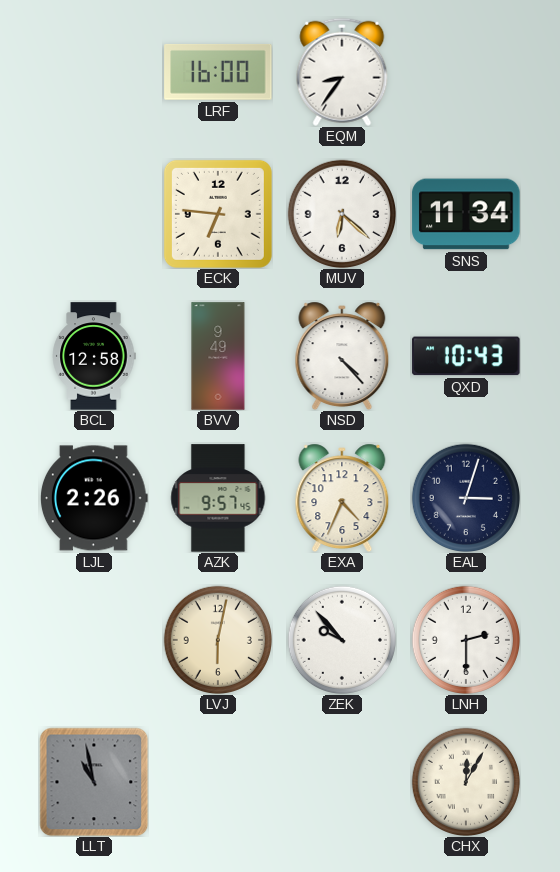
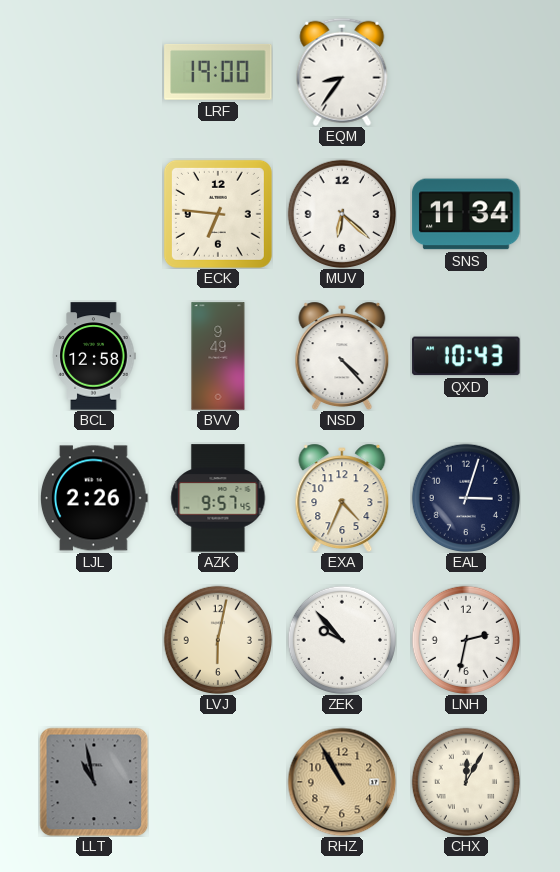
LRF: 16:00 -> 19:00
LNH: 2:30 -> 2:32
RHZ: none -> 10:55
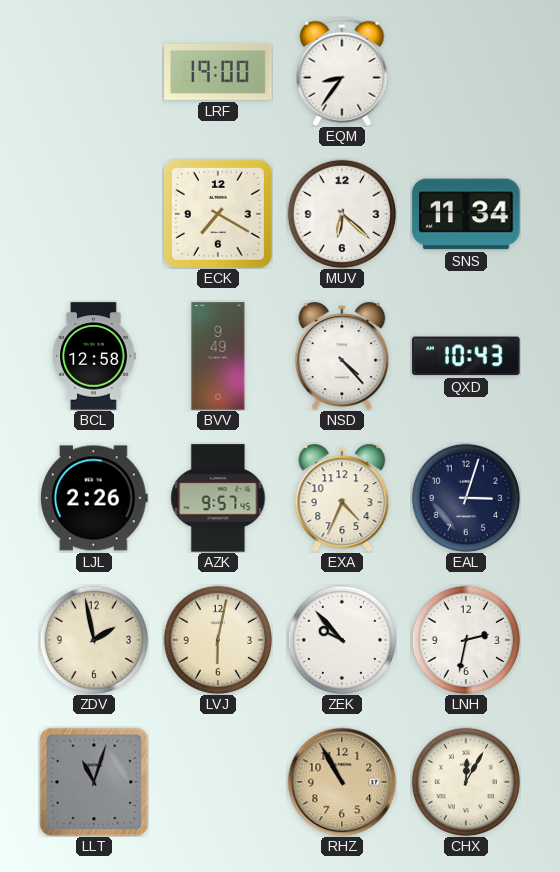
ECK: 6:46 -> 7:20
ZDV: none -> 1:58
LLT: 10:58 -> 11:03
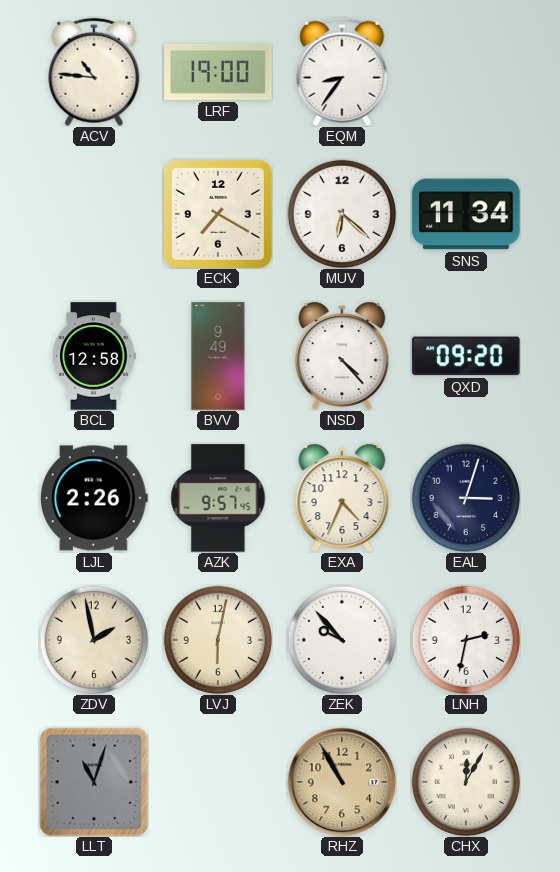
ACV: none -> 10:46
QXD: 10:43 -> 09:20
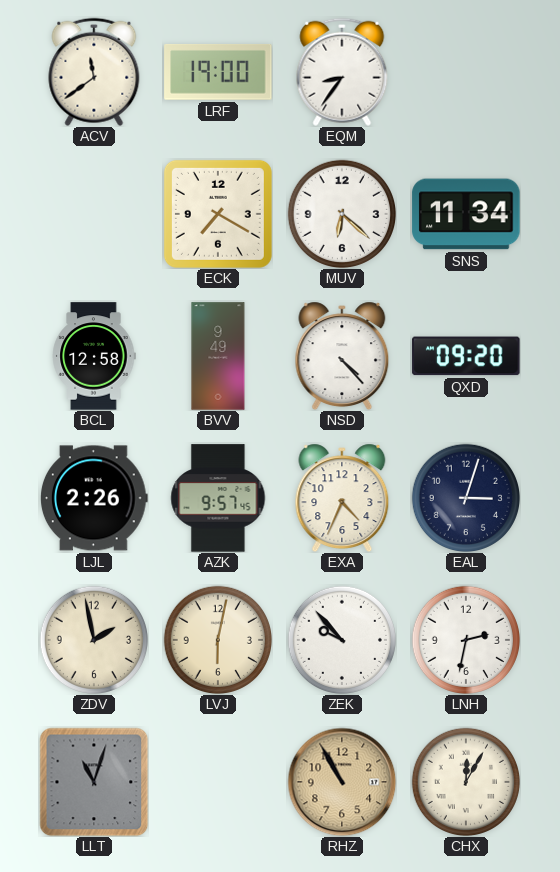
ACV: 10:46 -> 11:39
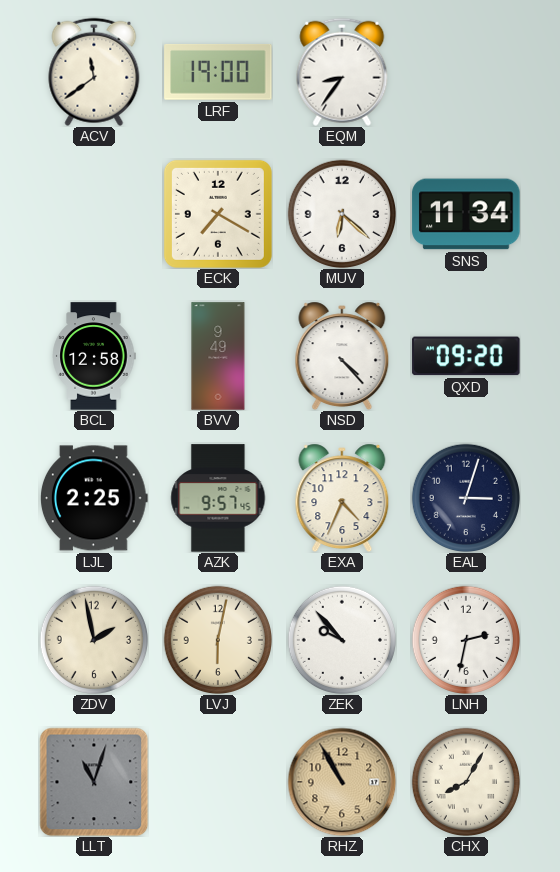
LJL: 2:26 -> 2:25
CHX: 12:05 -> 8:05
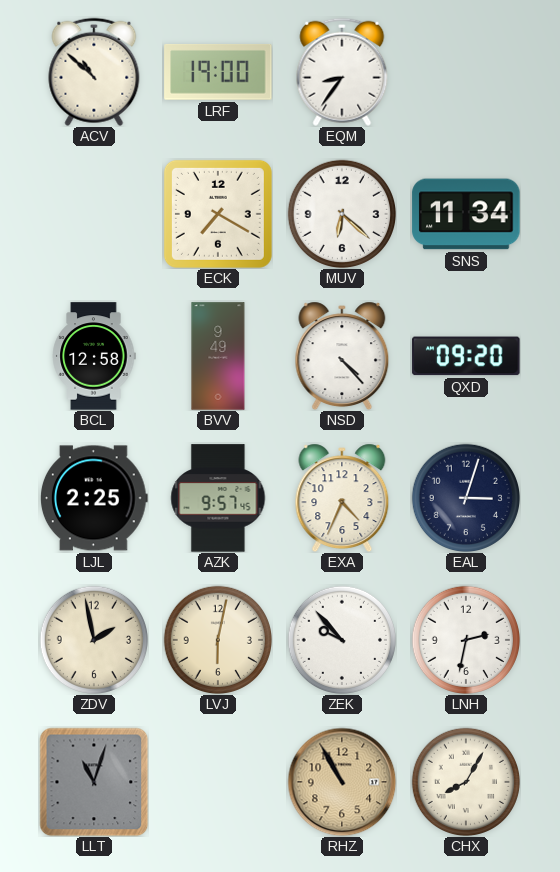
ACV: 11:39 -> 10:52
